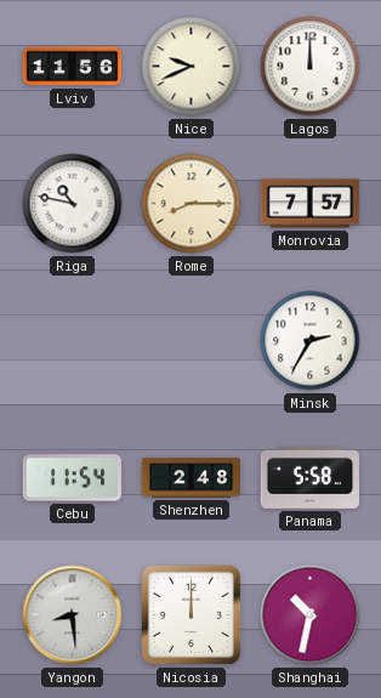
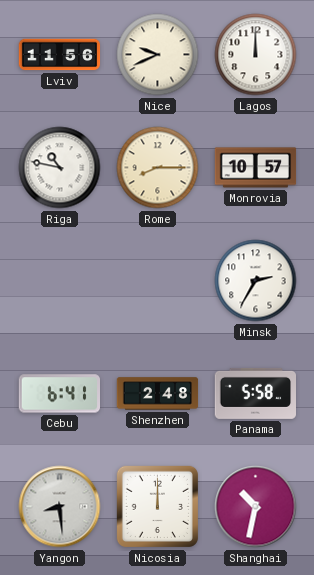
Monrovia: 7:57 -> 10:57
Cebu: 11:54 -> 6:41
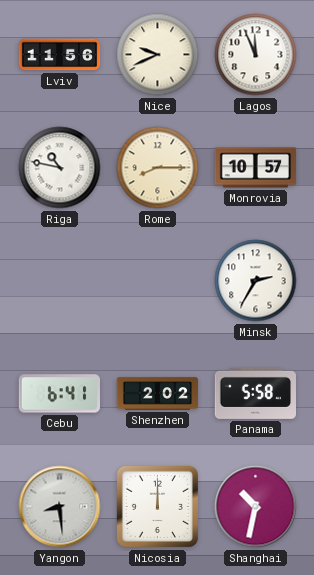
Lagos: 12:00 -> 11:56
Shenzhen: 2:48 -> 2:02
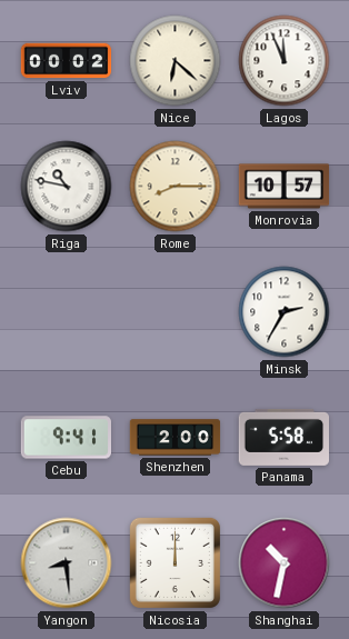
Lviv: 11:56 -> 00:02
Nice: 9:41 -> 6:22
Cebu: 6:41 -> 9:41
Shenzhen: 2:02 -> 2:00
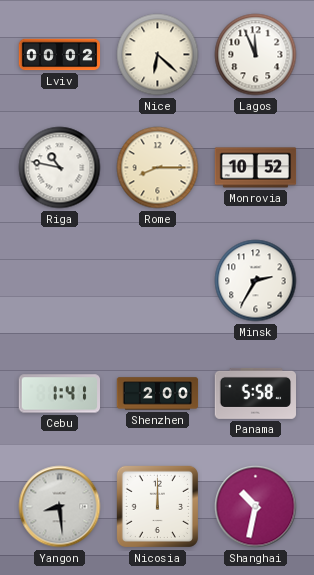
Monrovia: 10:57 -> 10:52
Cebu: 9:41 -> 1:41
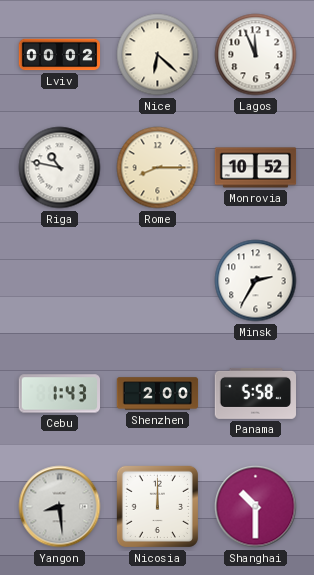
Cebu: 1:41 -> 1:43
Shanghai: 10:32 -> 10:30
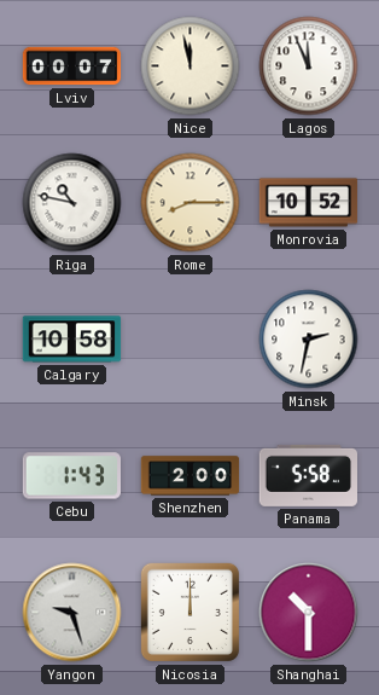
Lviv: 00:02 -> 00:07
Nice: 6:22 -> 11:58
Calgary: none -> 10:58
Minsk: 2:35 -> 2:32
Yangon: 8:29 -> 9:27
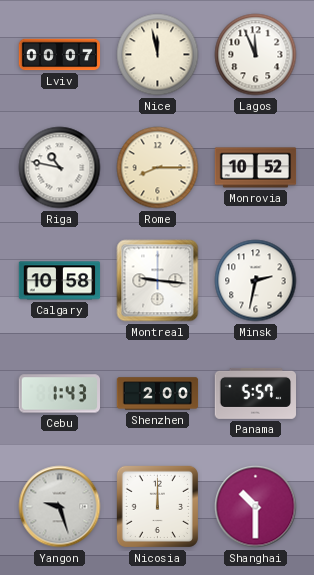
Montreal: none -> 9:16
Panama: 5:58 -> 5:57
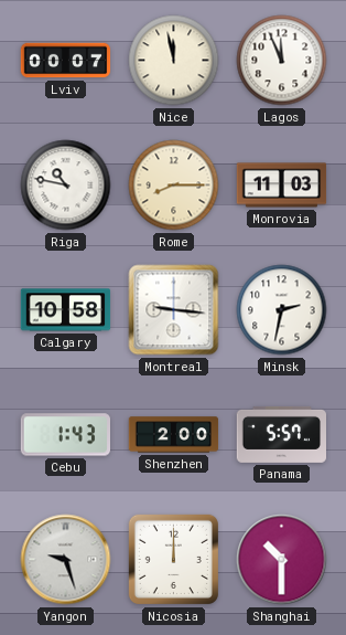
Monrovia: 10:52 -> 11:03
